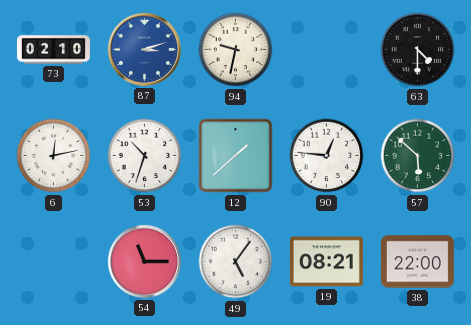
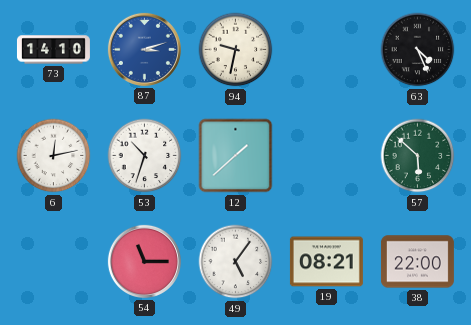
73: 02:10 -> 14:10
63: 4:30 -> 4:26
90: 12:46 -> none
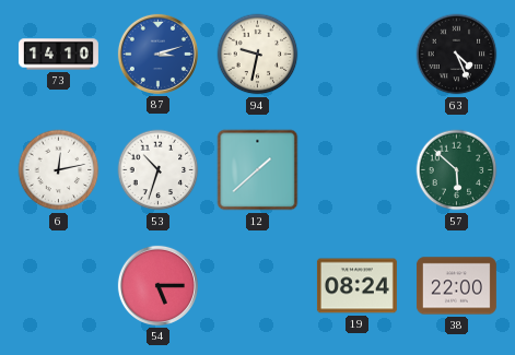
54: 11:15 -> 5:15
49: 5:06 -> none
19: 08:21 -> 08:24
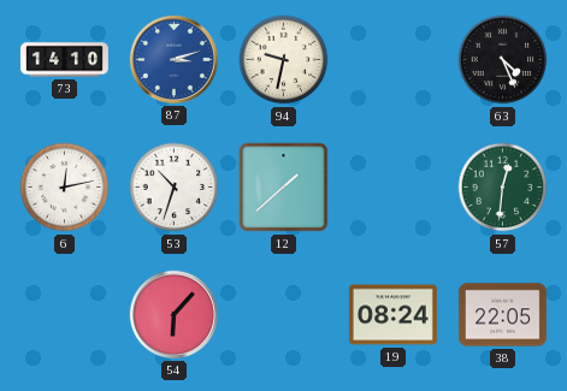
57: 5:52 -> 12:31
54: 5:15 -> 6:07
38: 22:00 -> 22:05
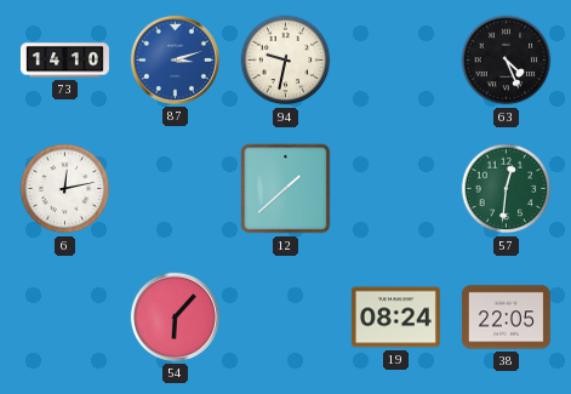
53: 10:33 -> none
